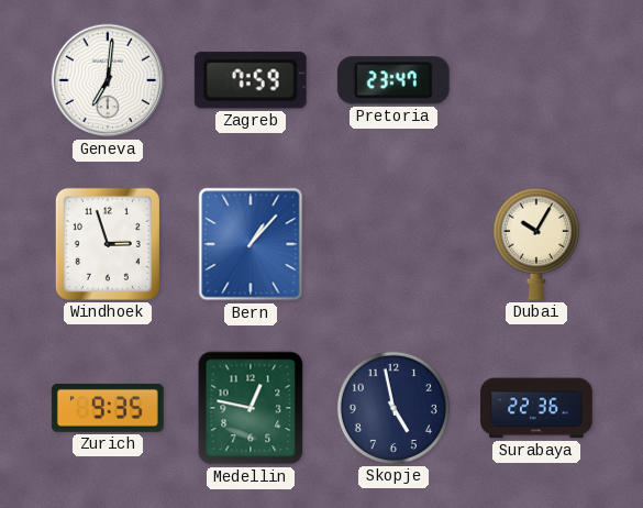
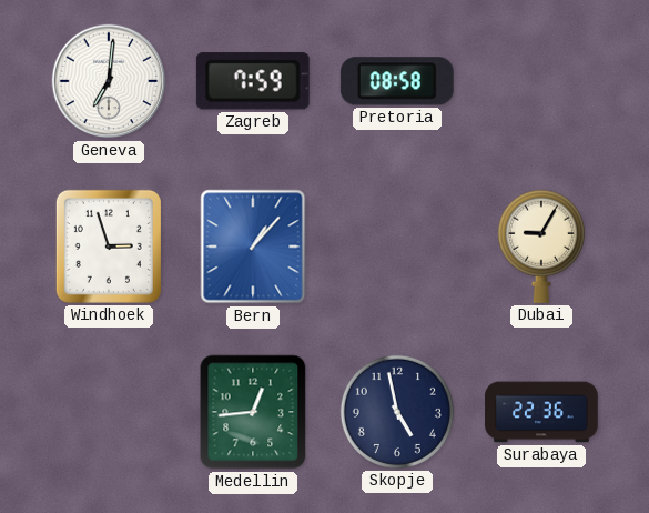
Pretoria: 23:47 -> 08:58
Dubai: 10:05 -> 9:05
Zurich: 9:35 -> none
Medellin: 12:47 -> 12:44
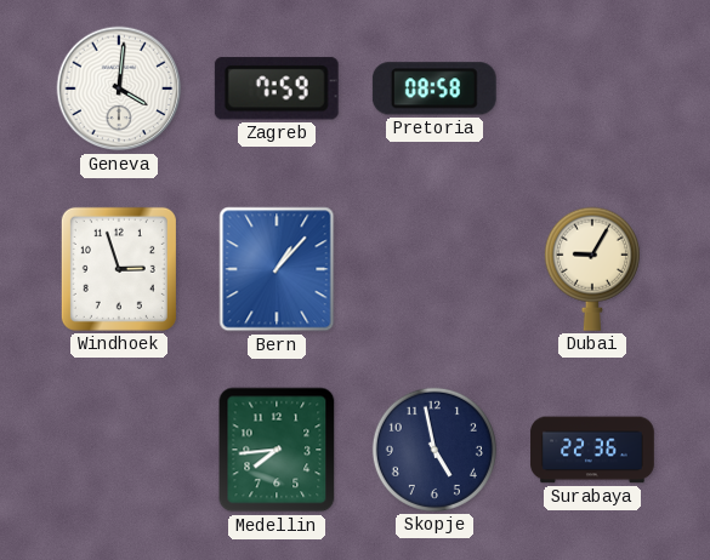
Geneva: 7:01 -> 4:01
Medellin: 12:44 -> 7:44
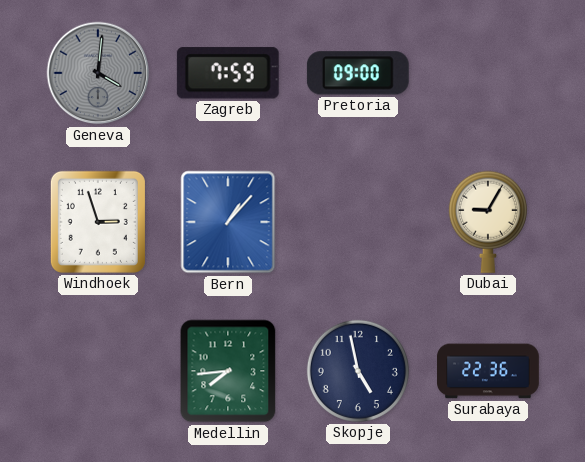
Geneva dial: white -> grey
Pretoria: 08:58 -> 09:00
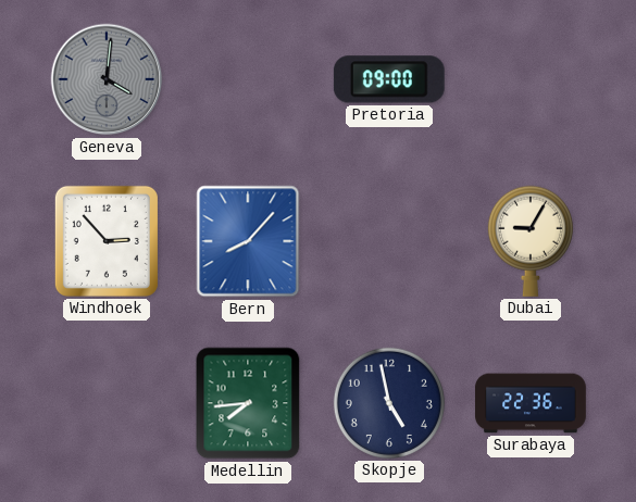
Zagreb: 7:59 -> none
Windhoek: 2:57 -> 2:53
Bern: 1:07 -> 8:07
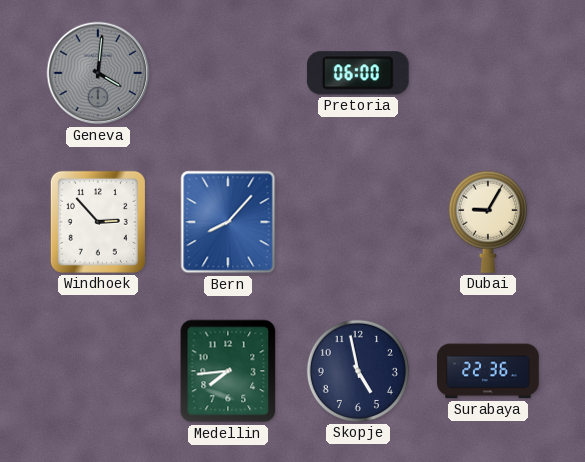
Pretoria: 09:00 -> 06:00
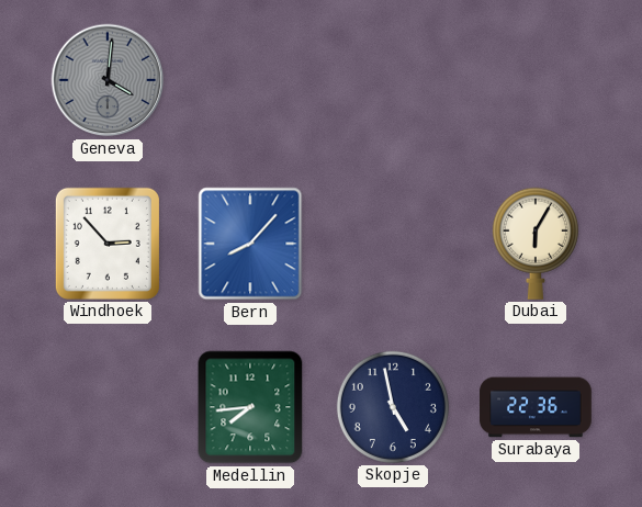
Pretoria: 06:00 -> none
Dubai: 9:05 -> 6:05
